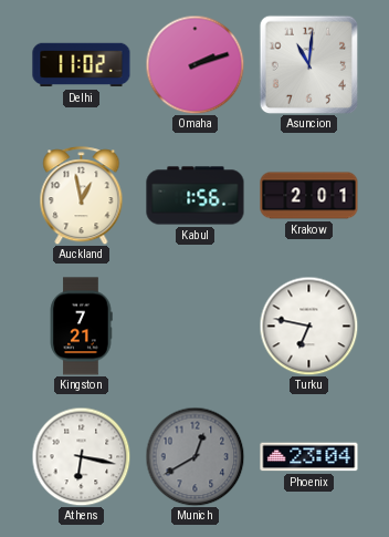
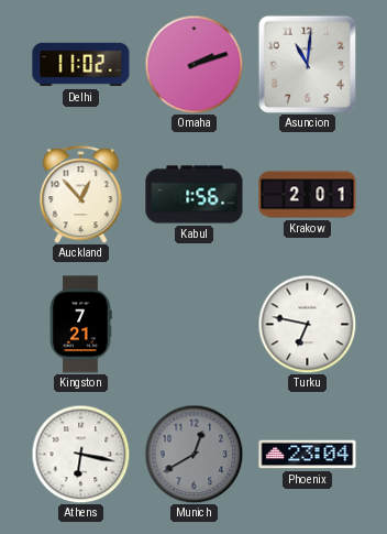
Auckland: 12:58 -> 12:53
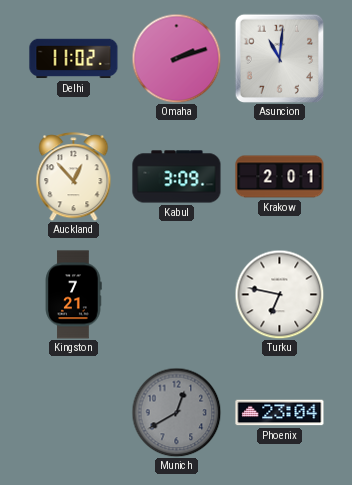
Kabul: 1:56 -> 3:09
Athens: 6:17 -> none
